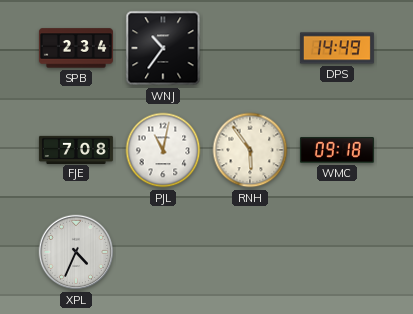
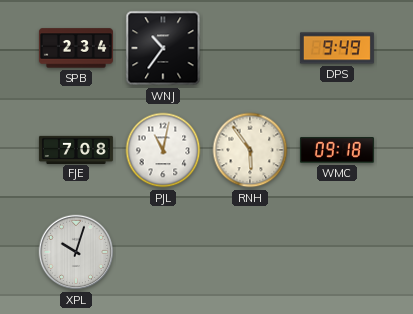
DPS: 14:49 -> 9:49
XPL: 4:34 -> 10:03
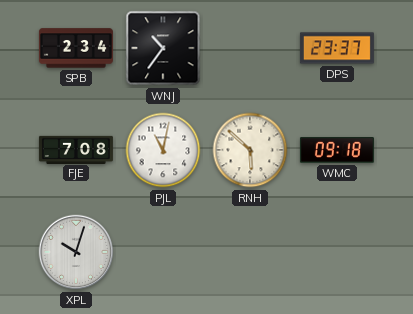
DPS: 9:49 -> 23:37
RNH: 5:54 -> 5:52
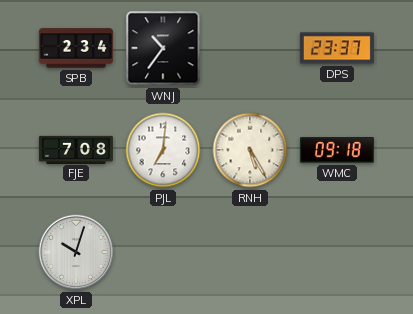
PJL: 11:02 -> 7:01
RNH: 5:52 -> 5:25
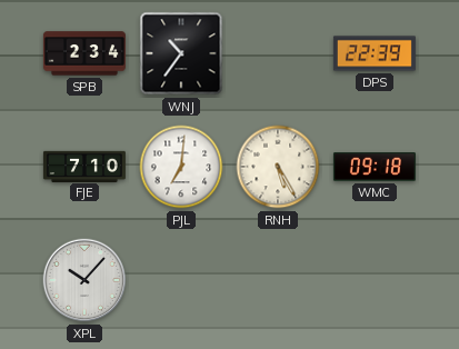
DPS: 23:37 -> 22:39
FJE: 7:08 -> 7:10
XPL: 10:03 -> 10:07
